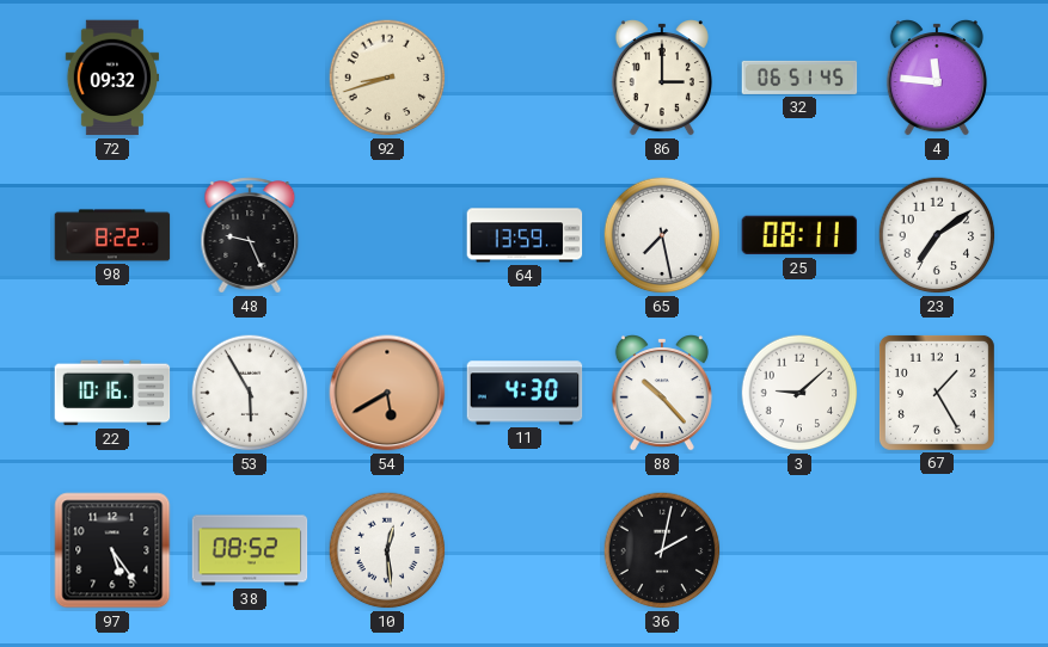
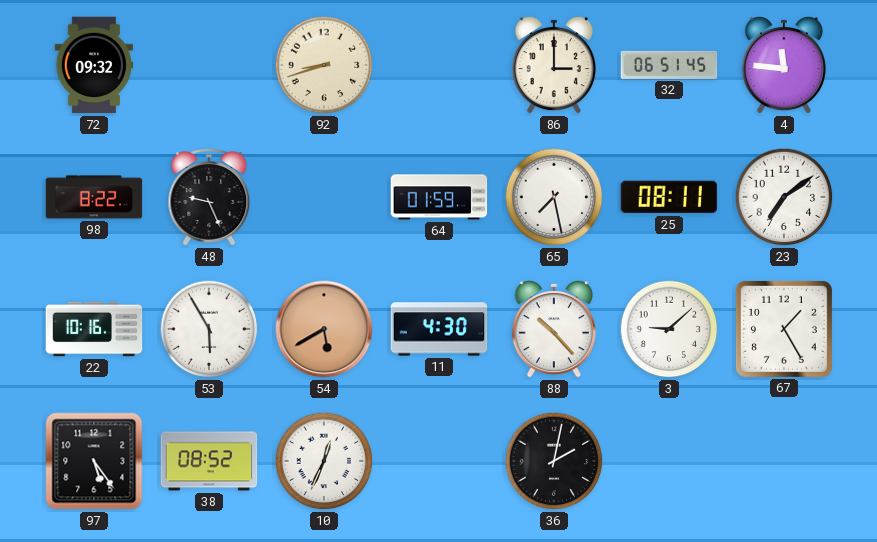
64: 13:59 -> 01:59
10: 12:29 -> 12:34
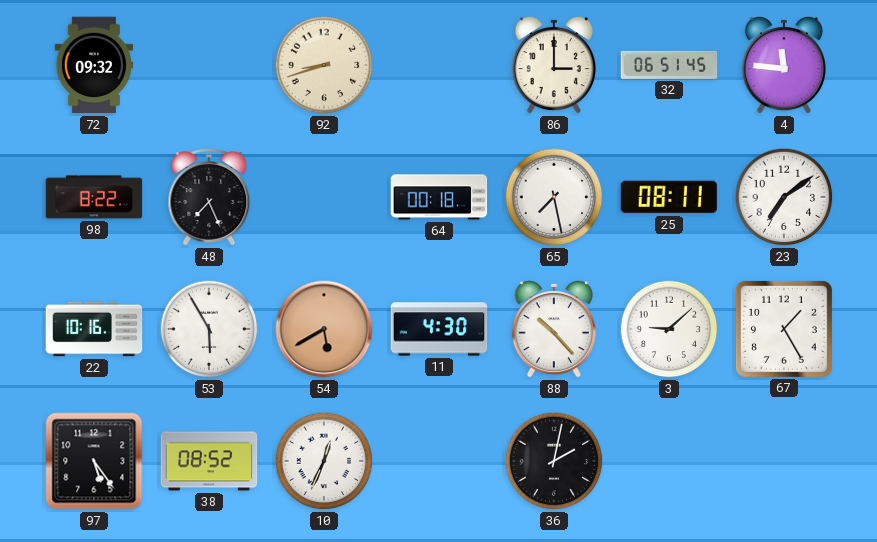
48: 9:26 -> 7:26
64: 01:59 -> 00:18
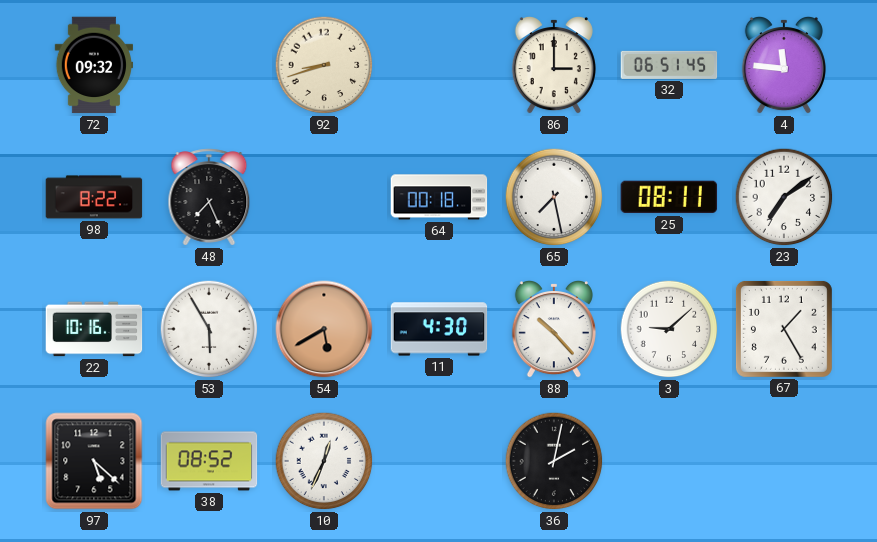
97: 5:24 -> 5:22
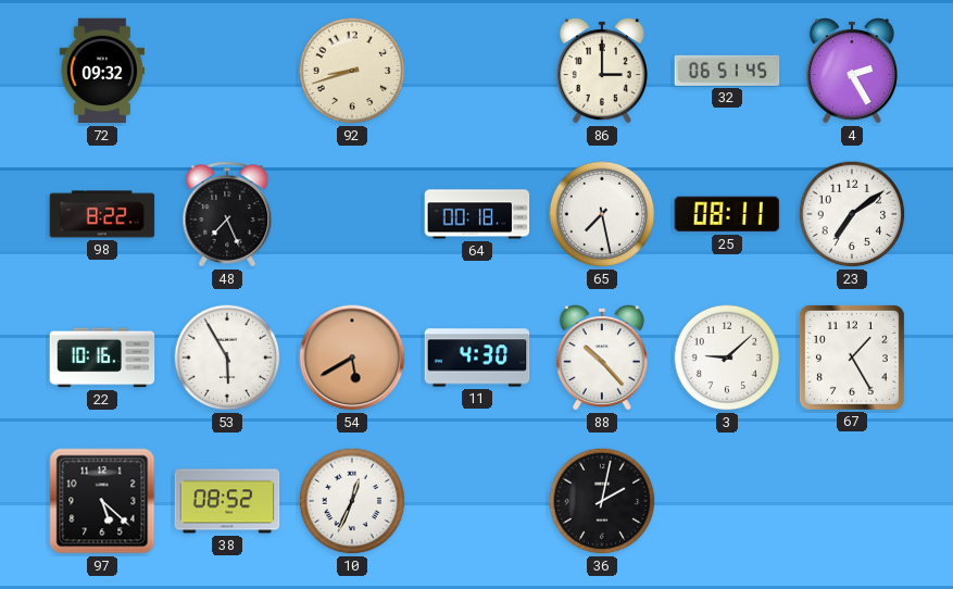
4: 11:46 -> 2:25
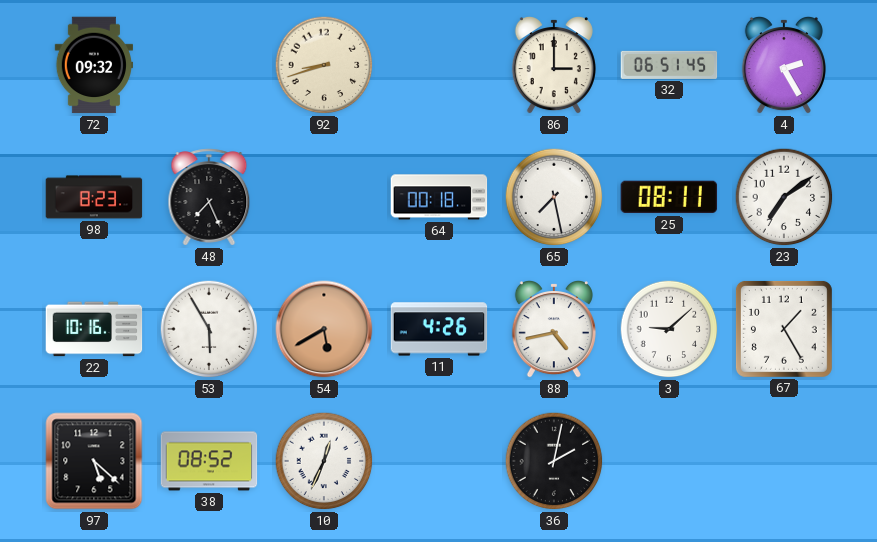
98: 8:22 -> 8:23
11: 4:30 -> 4:26
88: 10:23 -> 4:43
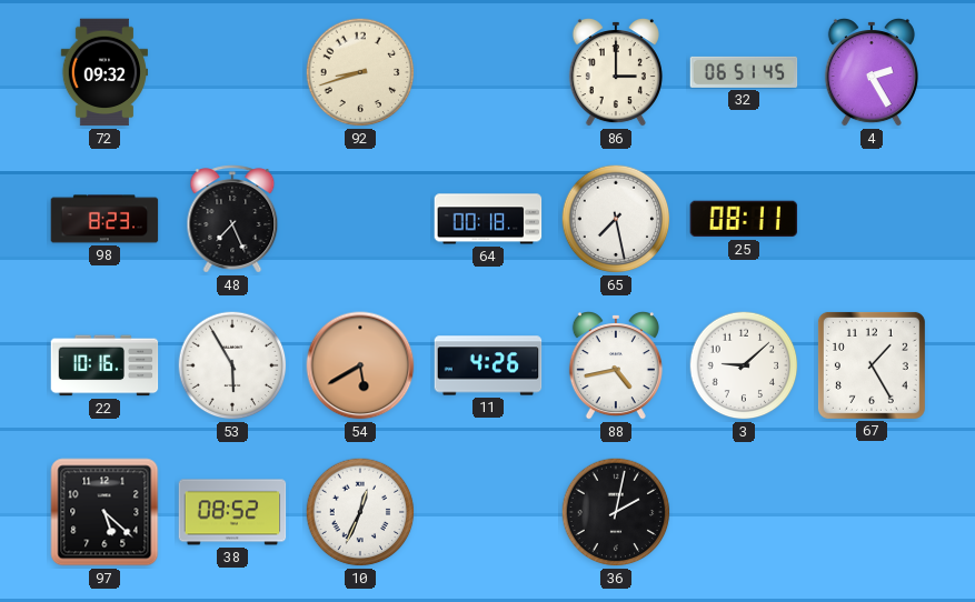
23: 7:09 -> none
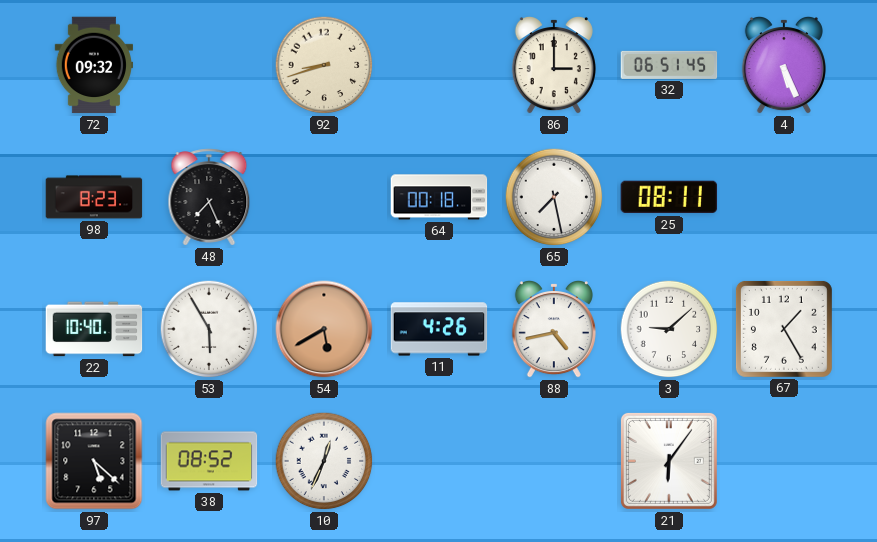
4: 2:25 -> 5:26
22: 10:16 -> 10:40
36: 2:02 -> none
21: none -> 6:06
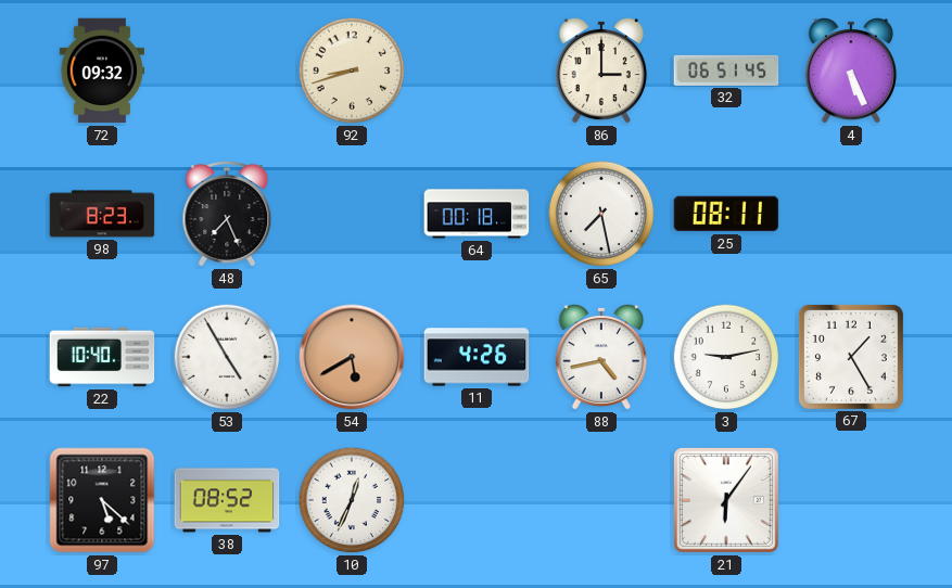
53: 5:55 -> 4:55
3: 9:08 -> 9:13
